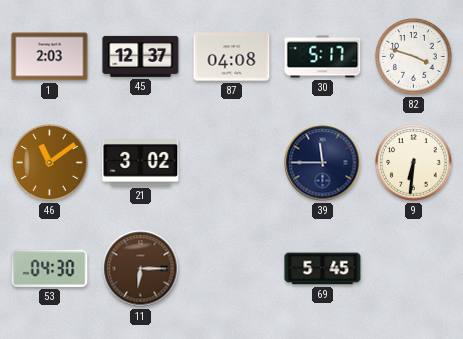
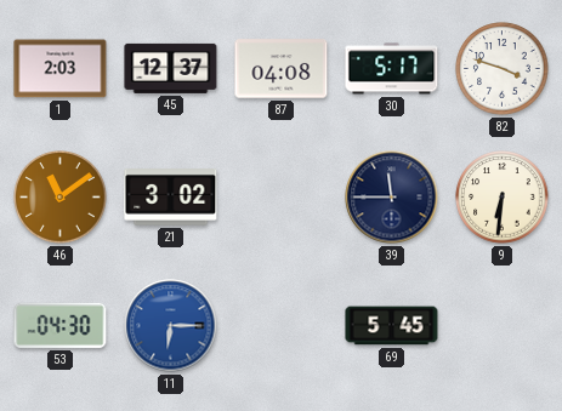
11 dial: brown -> blue
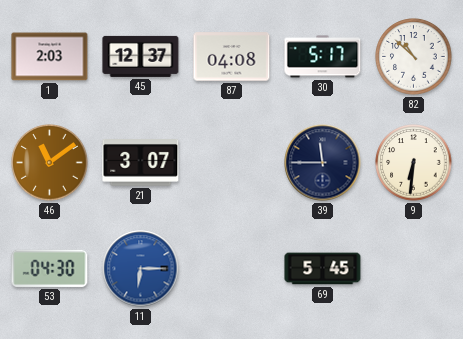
82: 3:48 -> 10:52
21: 3:02 -> 3:07
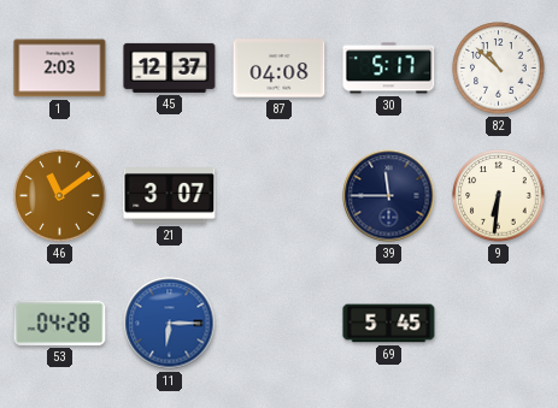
53: 04:30 -> 04:28
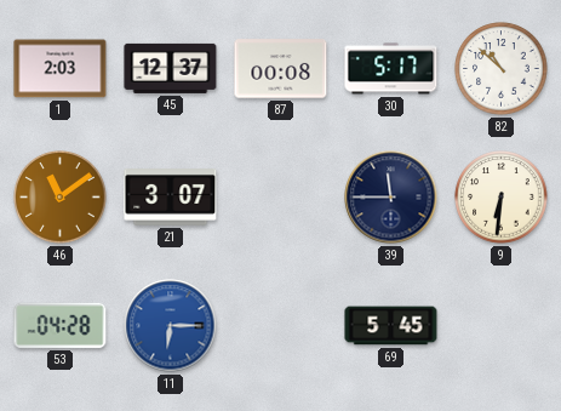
87: 04:08 -> 00:08
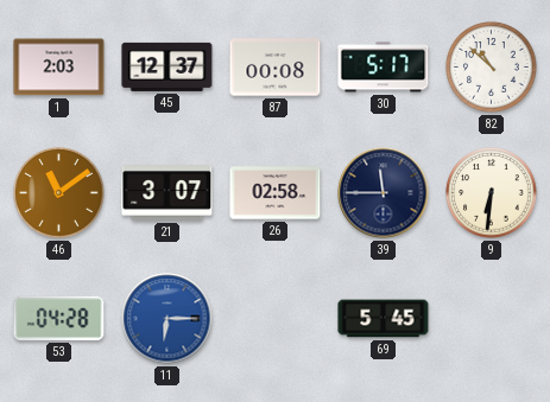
26: none -> 02:58
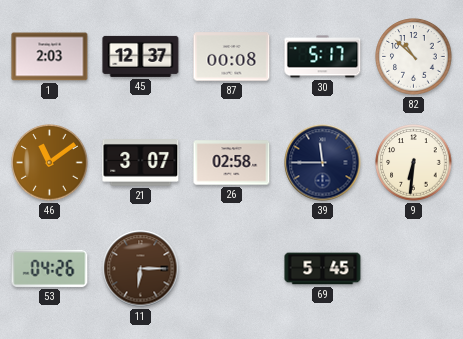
53: 04:28 -> 04:26
11 dial: blue -> brown
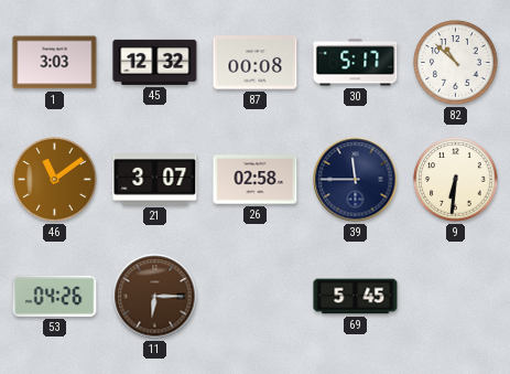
1: 2:03 -> 3:03
45: 12:37 -> 12:32
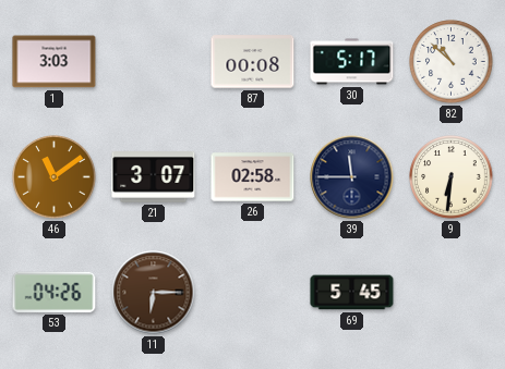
45: 12:32 -> none
